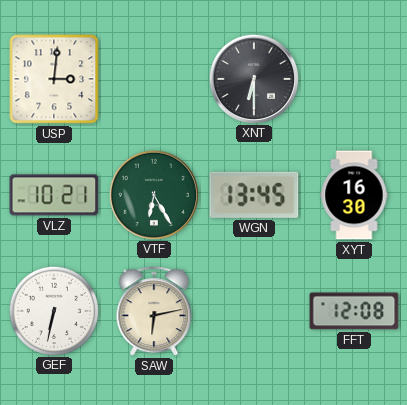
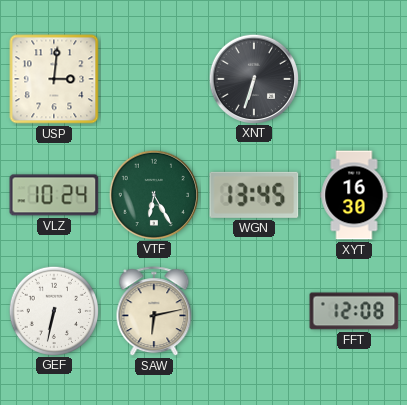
XNT: 6:30 -> 6:33
VLZ: 10:21 -> 10:24
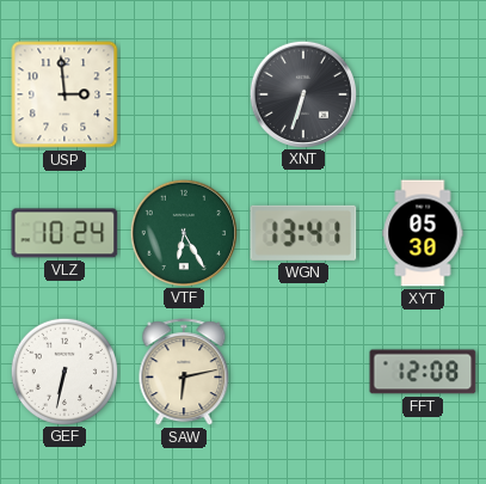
USP: 3:01 -> 2:59
WGN: 13:45 -> 13:41
XYT: 16:30 -> 05:30
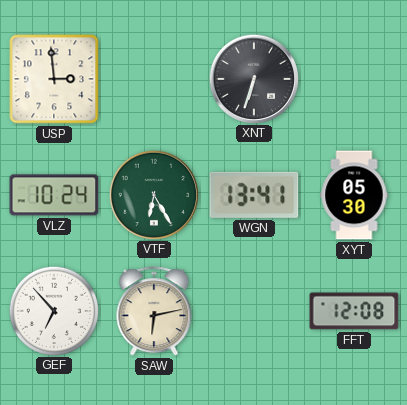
GEF: 6:32 -> 6:53
